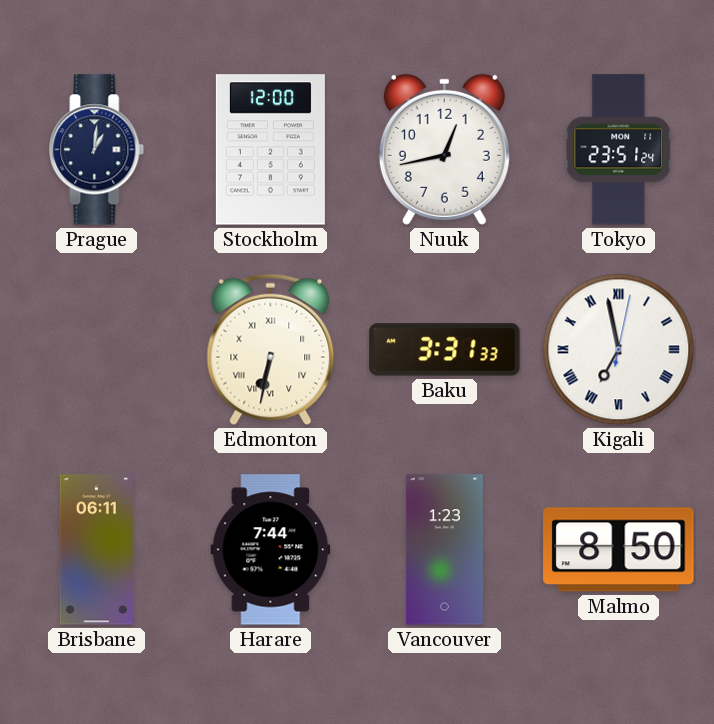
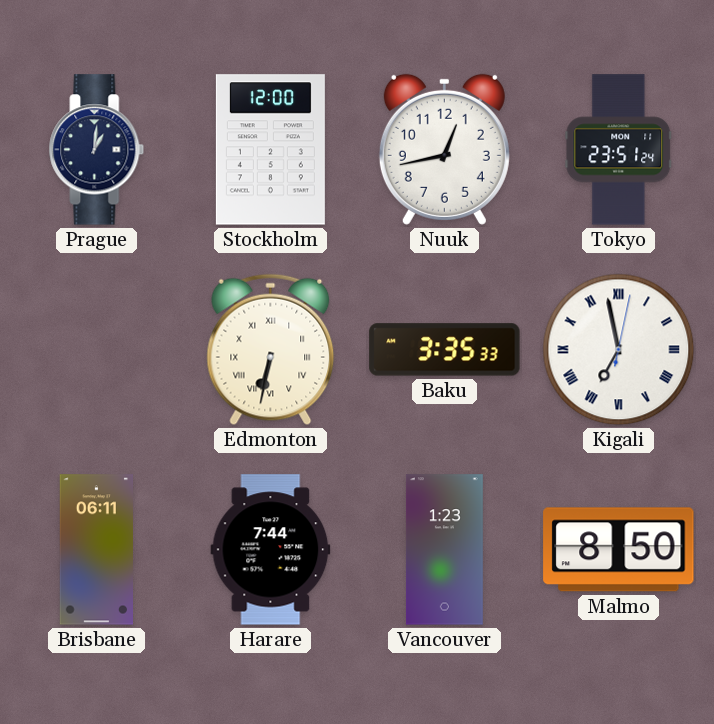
Baku: 3:31 -> 3:35
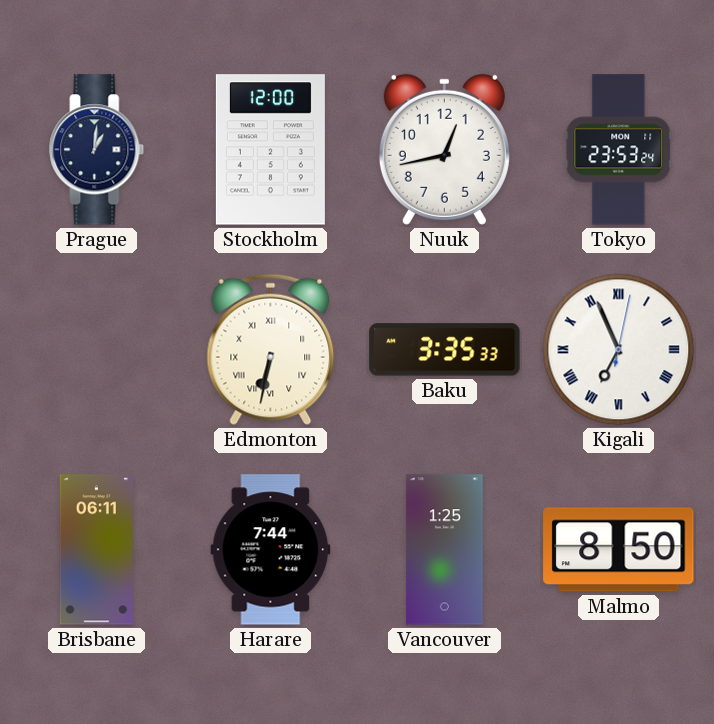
Tokyo: 23:51 -> 23:53
Kigali: 6:58 -> 6:56
Vancouver: 1:23 -> 1:25
